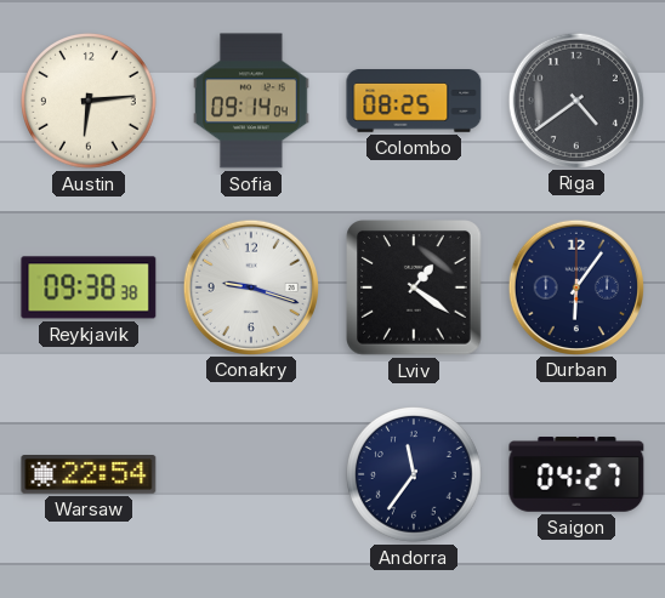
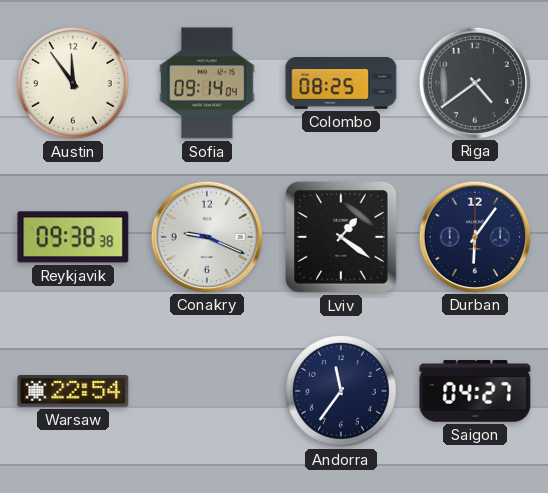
Austin: 6:14 -> 11:54
Conakry: 9:18 -> 9:19
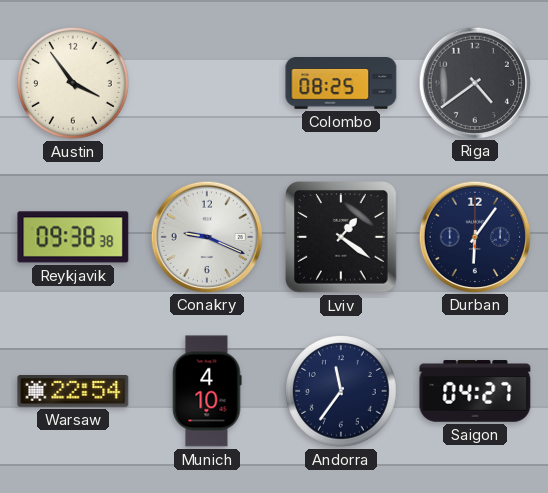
Austin: 11:54 -> 3:54
Sofia: 09:14 -> none
Munich: none -> 4:10
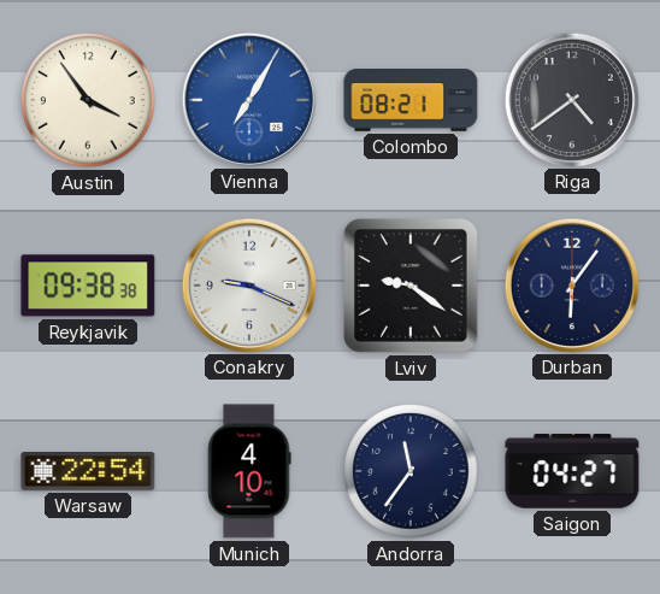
Vienna: none -> 7:05
Colombo: 08:25 -> 08:21
Lviv: 1:21 -> 9:21
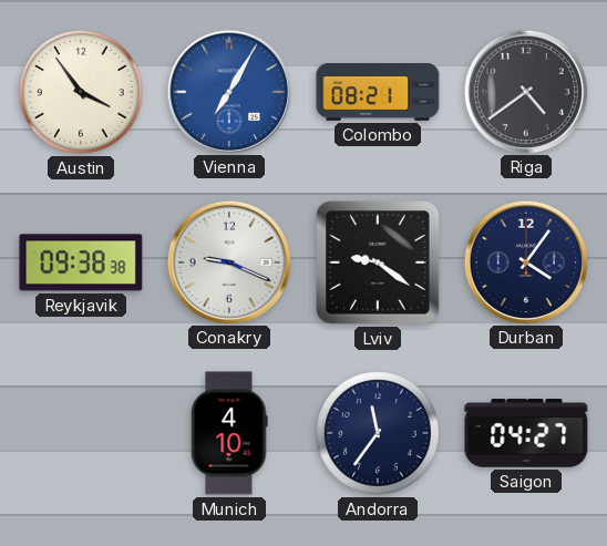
Durban: 6:06 -> 4:06
Warsaw: 22:54 -> none
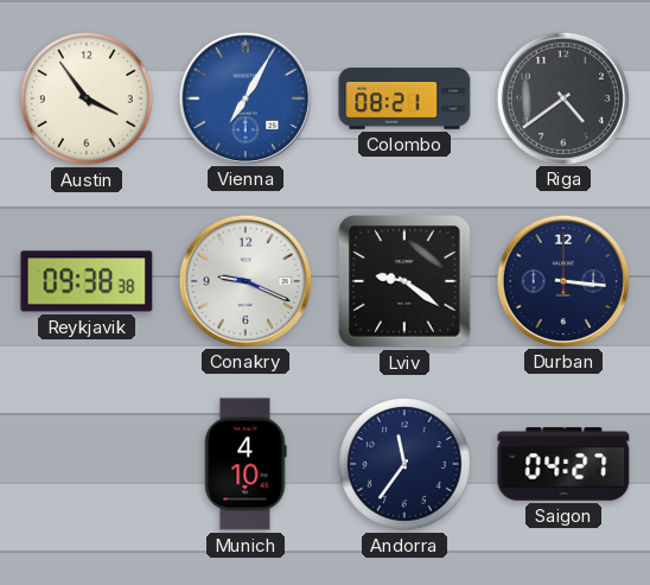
Durban: 4:06 -> 3:16
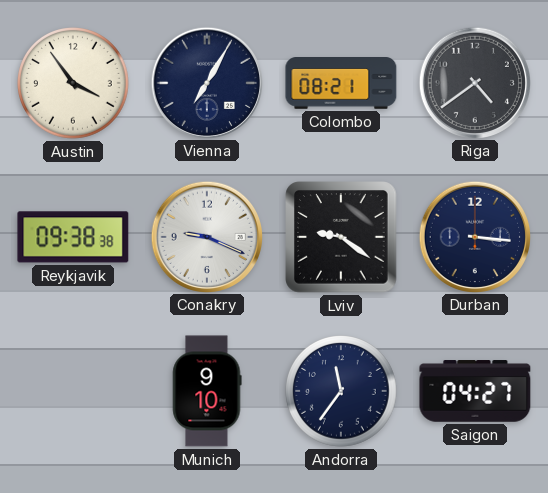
Vienna dial: blue -> navy
Munich: 4:10 -> 9:10
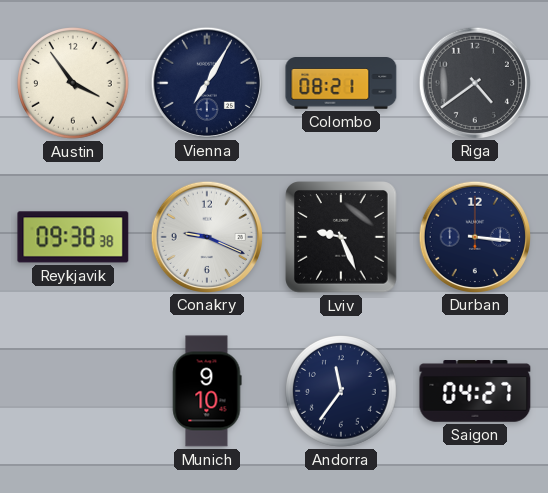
Lviv: 9:21 -> 9:26
